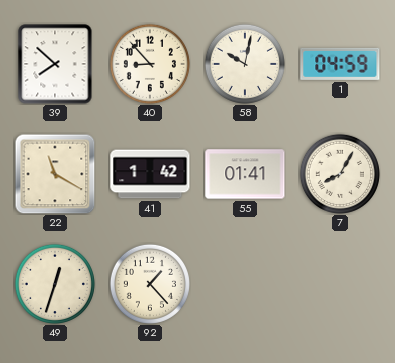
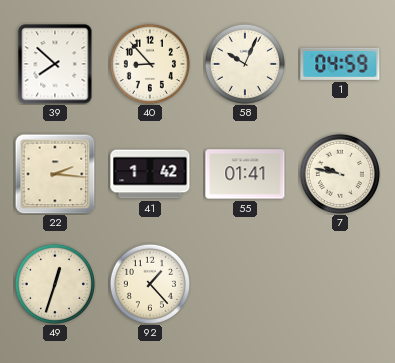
58: 10:02 -> 10:04
22: 11:20 -> 2:16
7: 8:05 -> 9:47
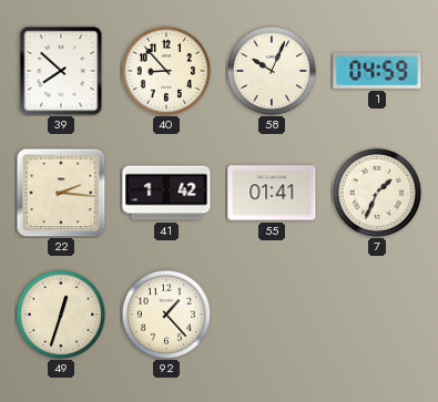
7: 9:47 -> 1:34
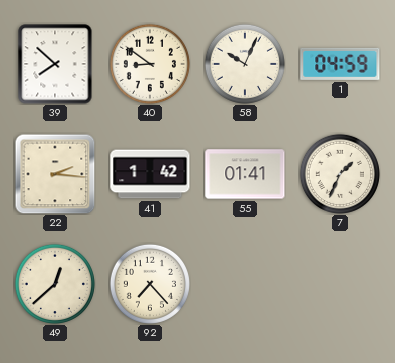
40: 8:53 -> 8:51
49: 12:33 -> 12:38
92: 1:23 -> 7:23
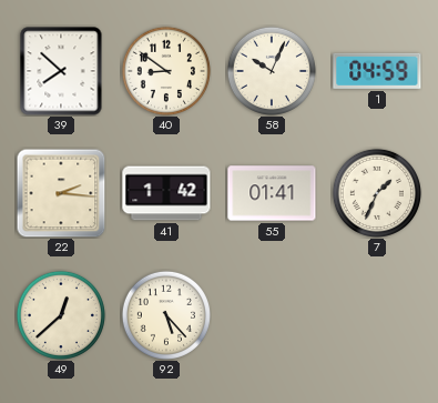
92: 7:23 -> 5:23
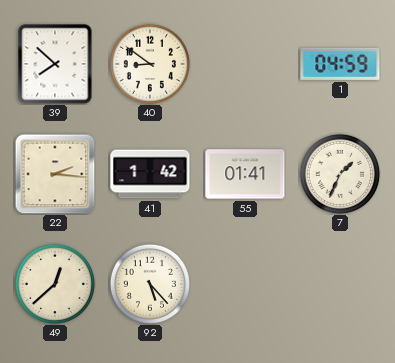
58: 10:04 -> none
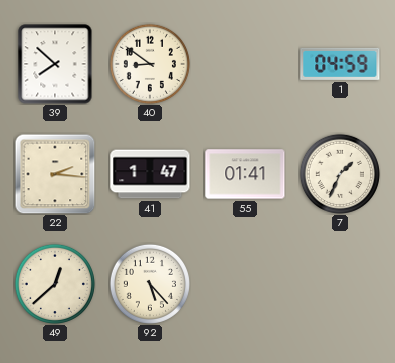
41: 1:42 -> 1:47
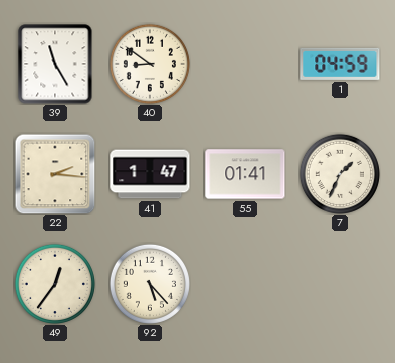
39: 7:52 -> 11:25
49: 12:38 -> 12:36
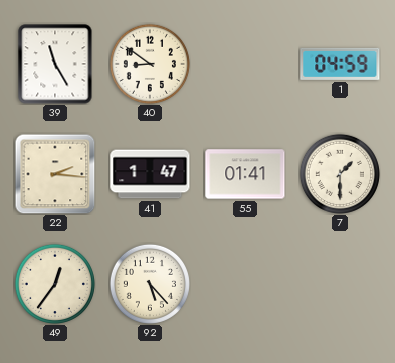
7: 1:34 -> 1:30
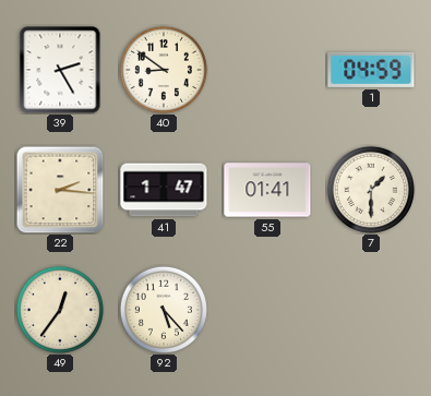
39: 11:25 -> 2:25
